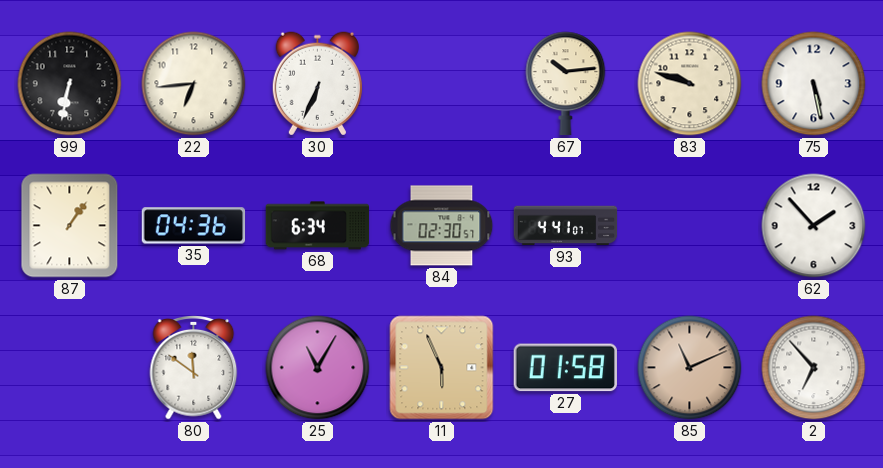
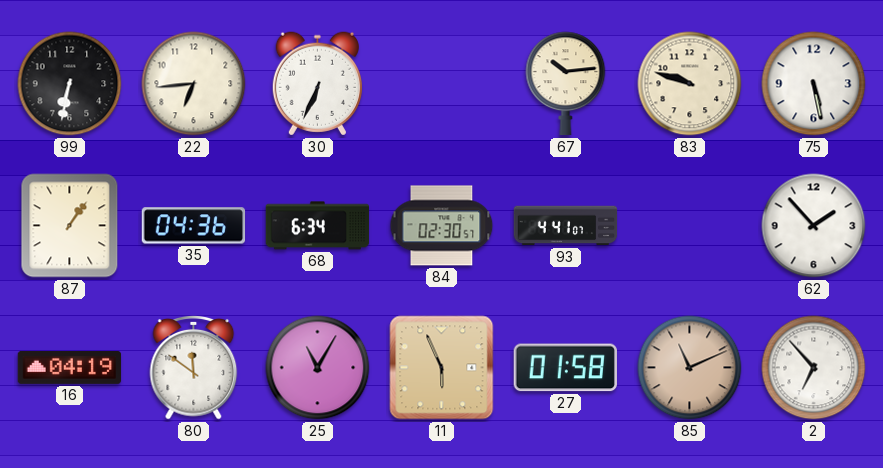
16: none -> 04:19
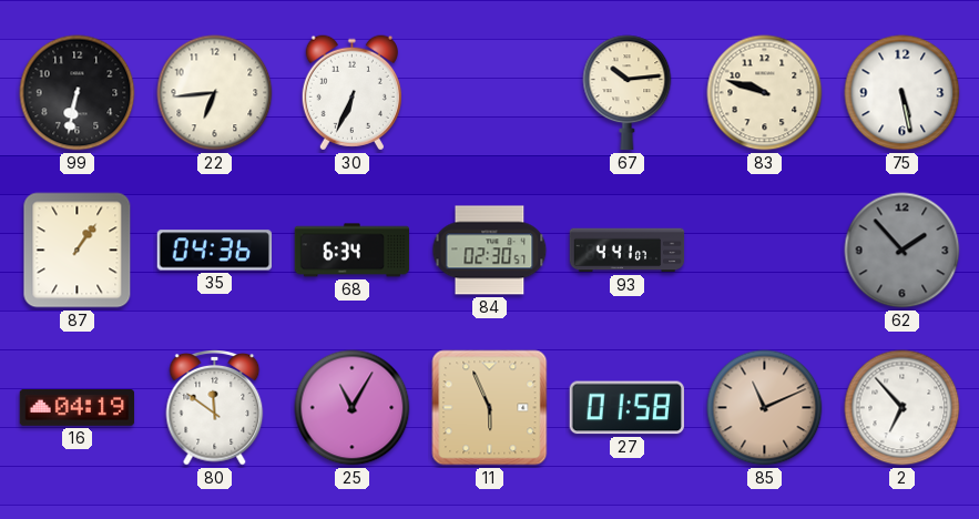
62 dial: white -> grey
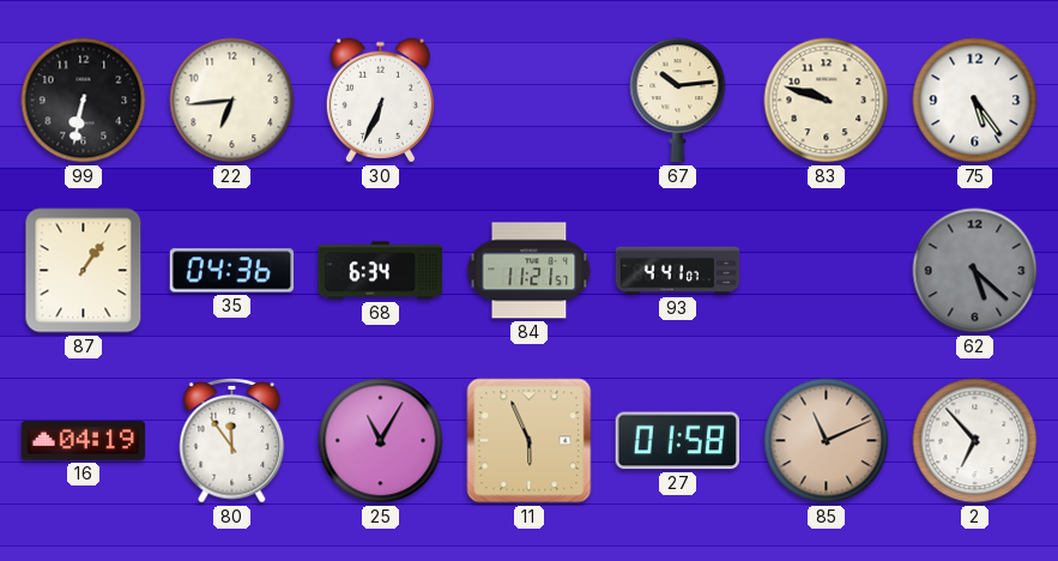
75: 5:28 -> 5:24
84: 02:30 -> 11:21
62: 1:53 -> 5:22
80: 11:51 -> 11:54
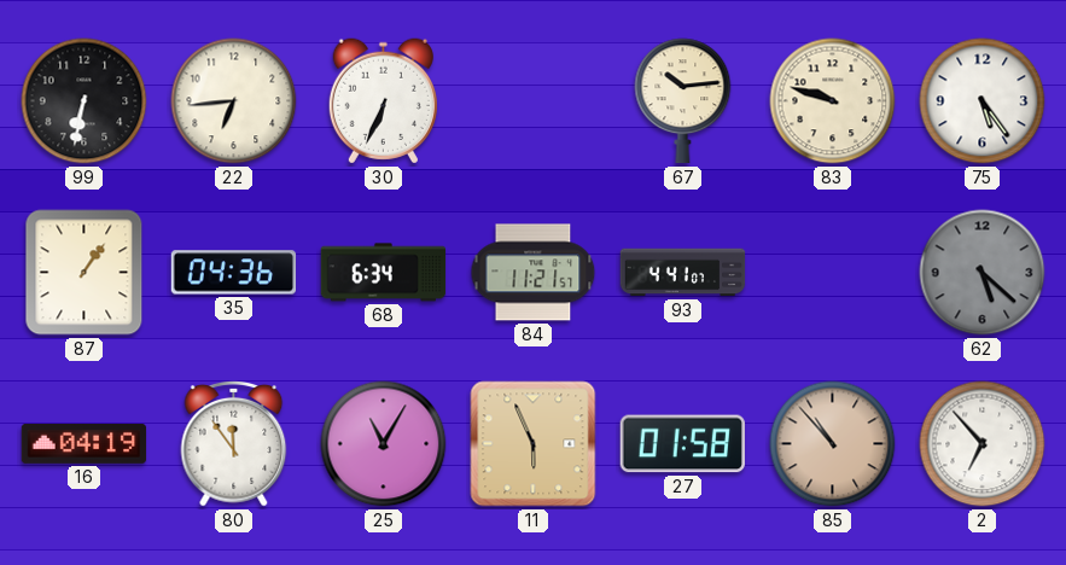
85: 11:11 -> 10:53
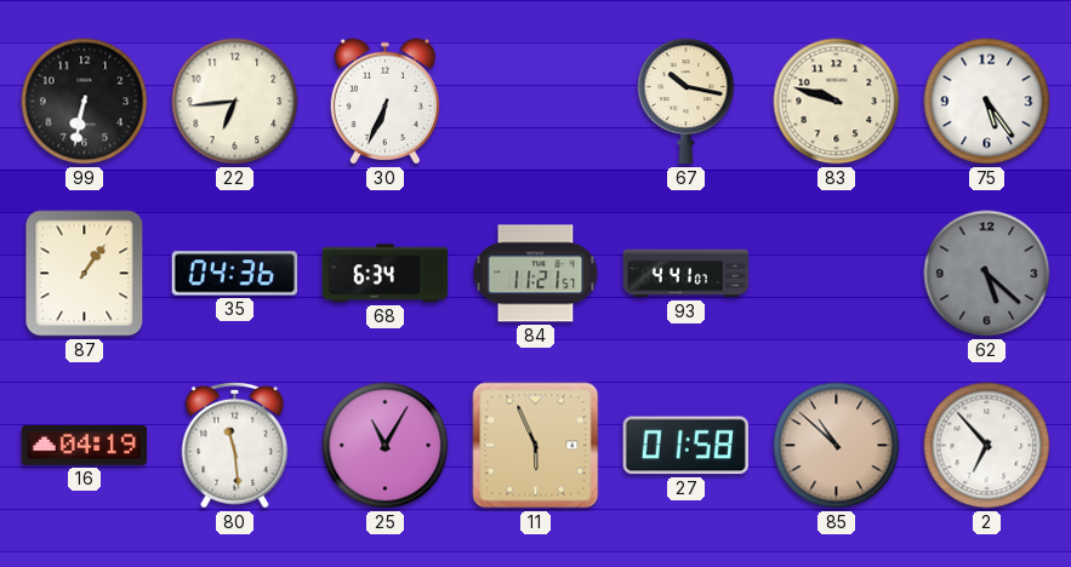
67: 10:14 -> 10:17
80: 11:54 -> 11:29
85: 10:53 -> 10:52
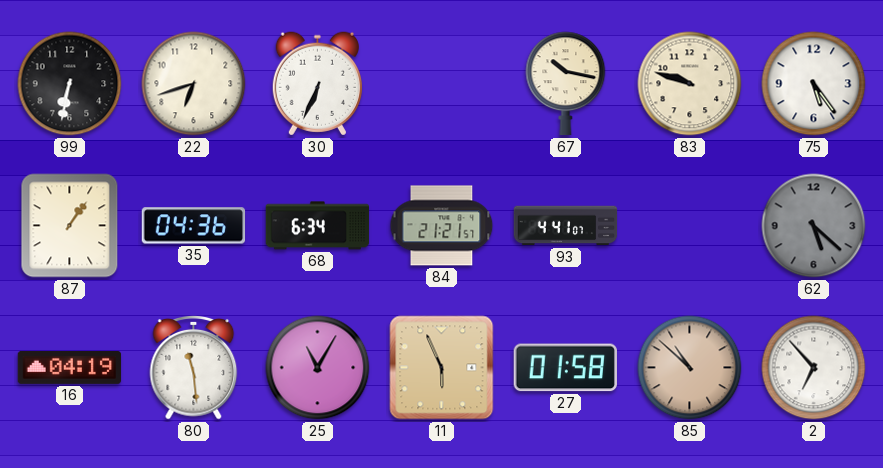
22: 6:44 -> 6:42
84: 11:21 -> 21:21
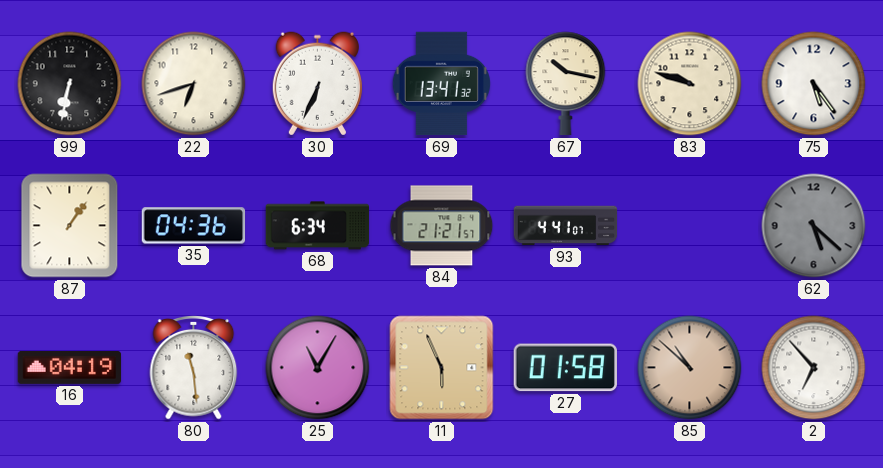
69: none -> 13:41
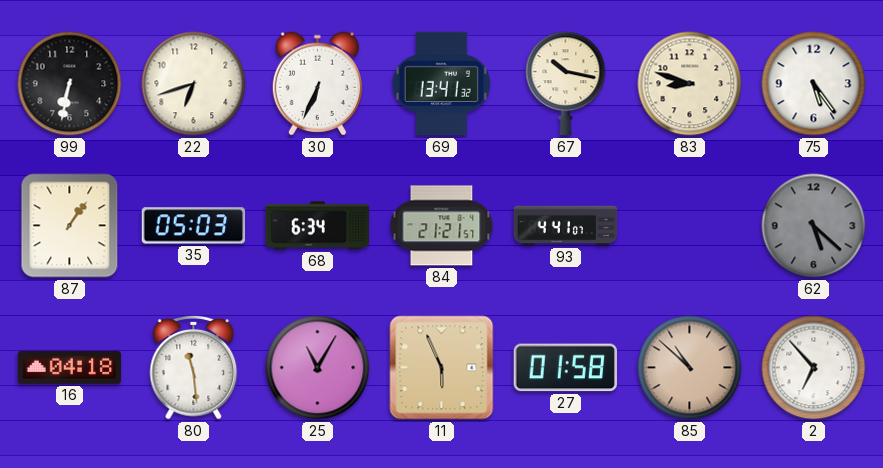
83: 9:48 -> 8:48
35: 04:36 -> 05:03
16: 04:19 -> 04:18
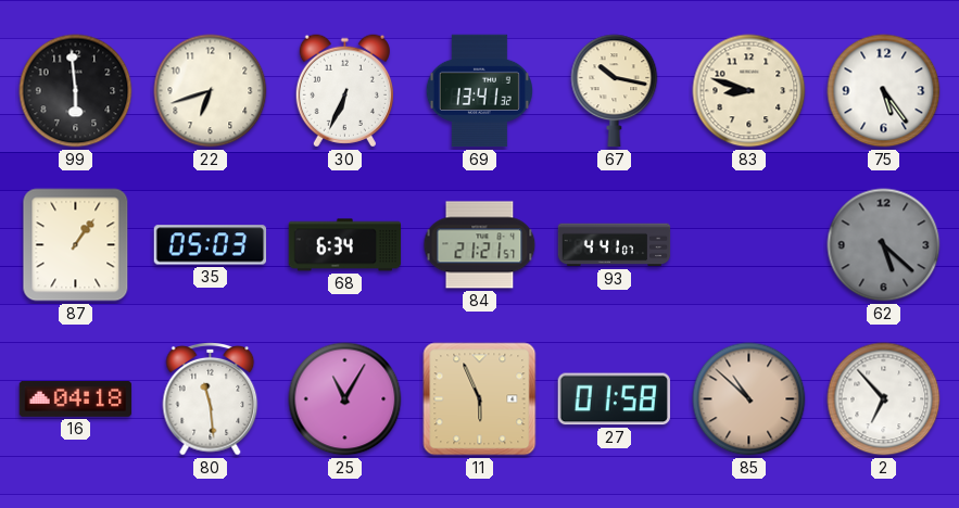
99: 6:32 -> 5:59
